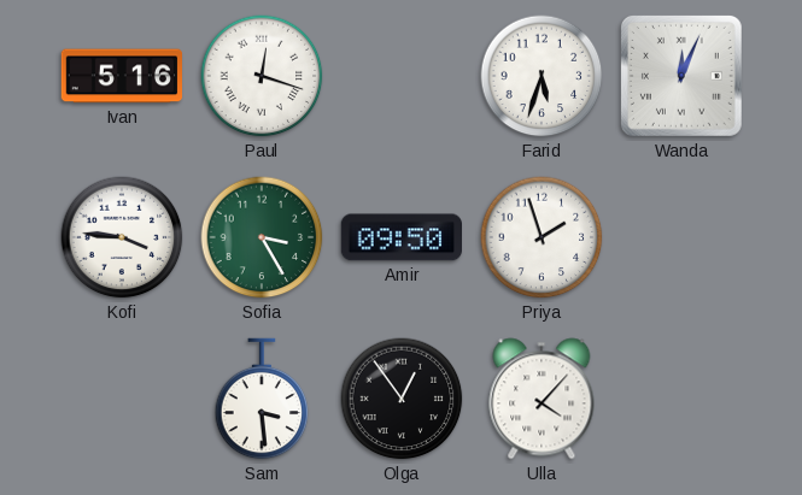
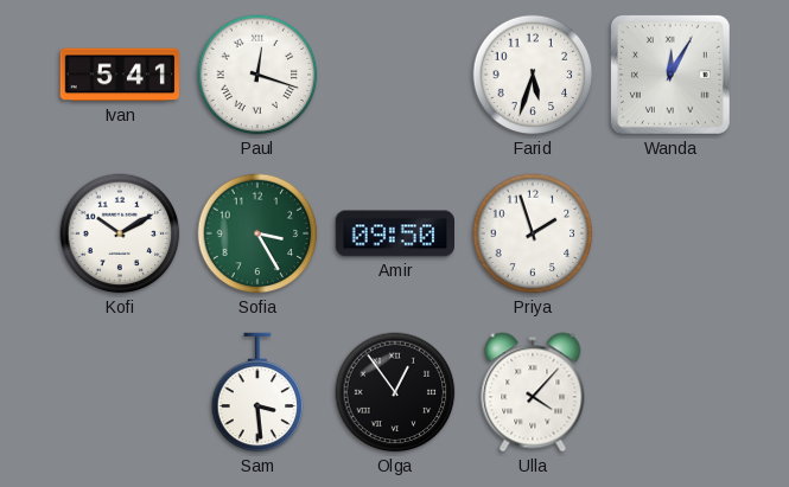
Ivan: 5:16 -> 5:41
Wanda: 12:04 -> 12:05
Kofi: 3:46 -> 10:10
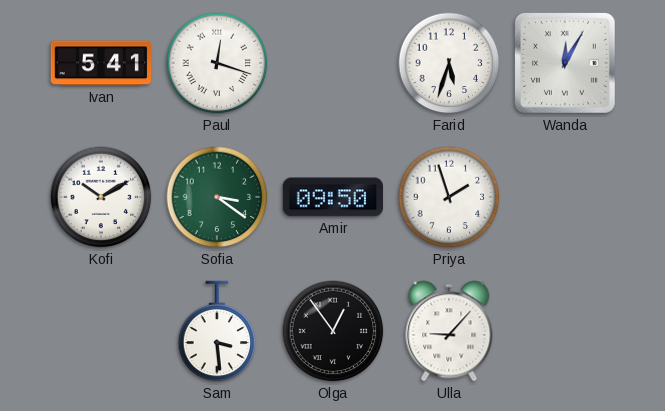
Sofia: 3:25 -> 3:21
Ulla: 4:07 -> 9:07
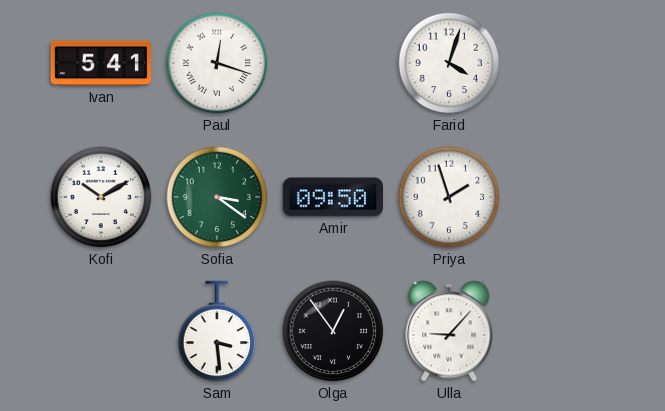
Farid: 5:33 -> 4:03
Wanda: 12:05 -> none
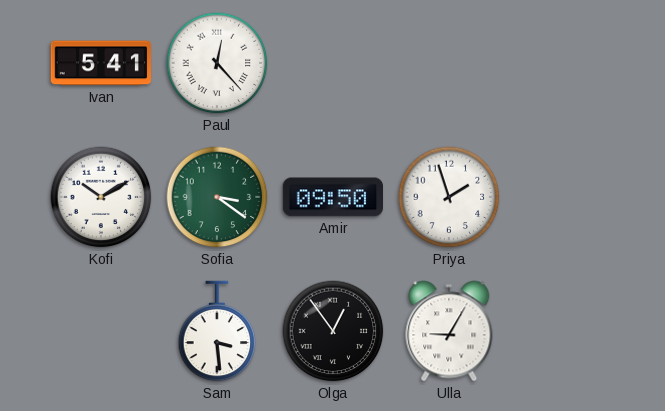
Paul: 12:18 -> 12:23
Farid: 4:03 -> none
Ulla: 9:07 -> 9:05
